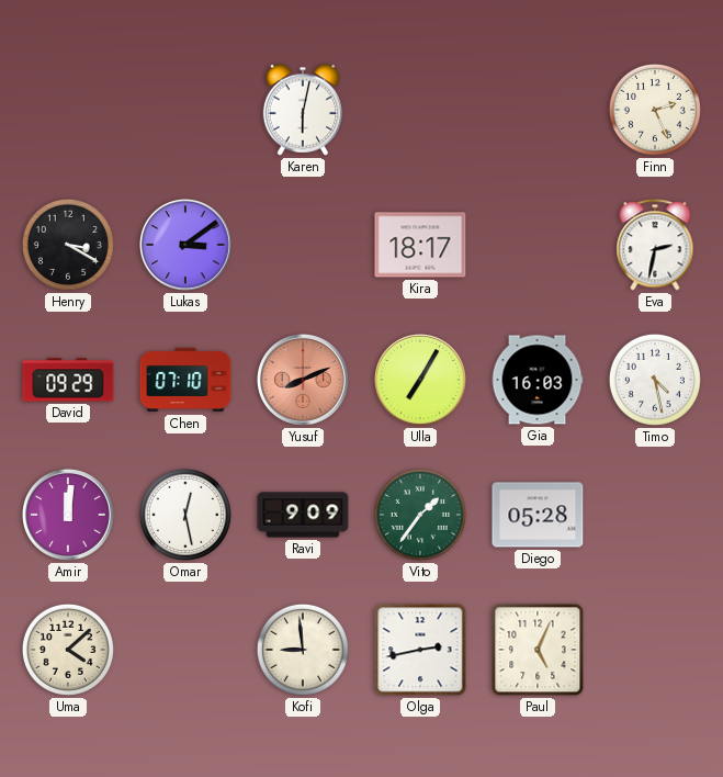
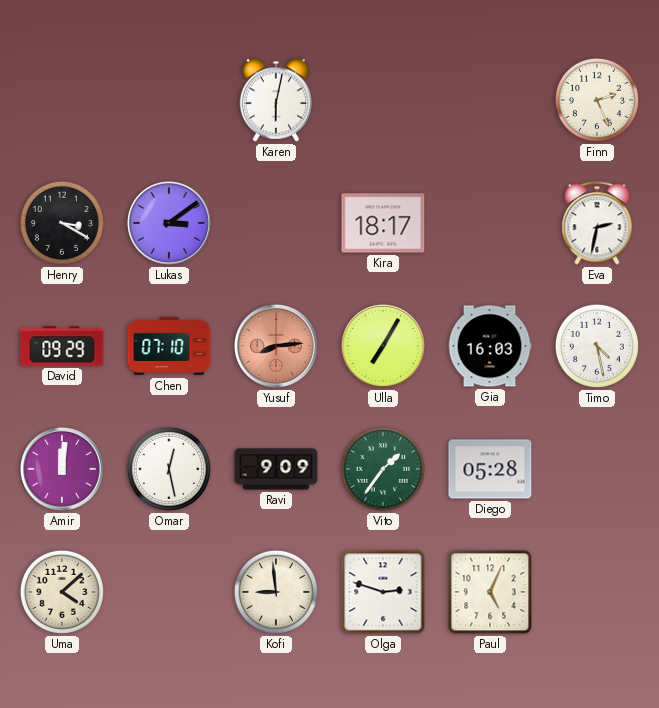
Yusuf: 8:11 -> 8:14
Olga: 2:43 -> 2:48
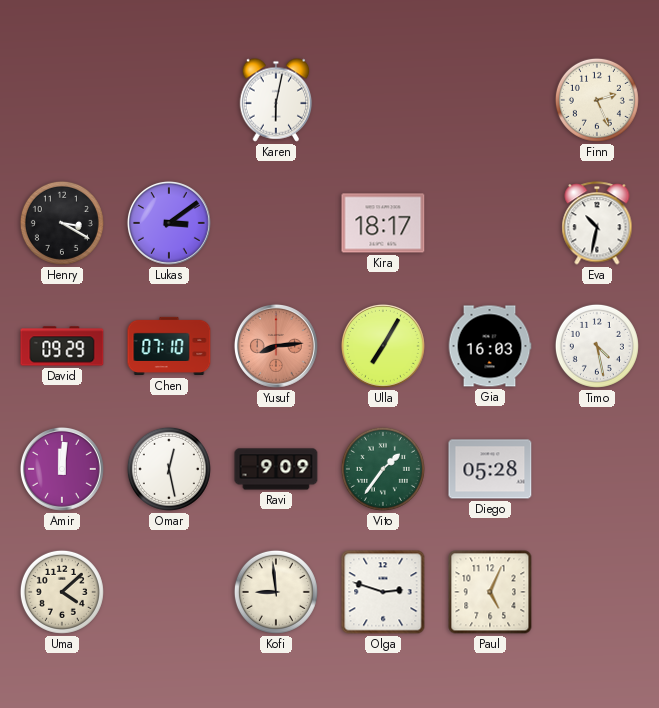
Eva: 2:32 -> 10:32
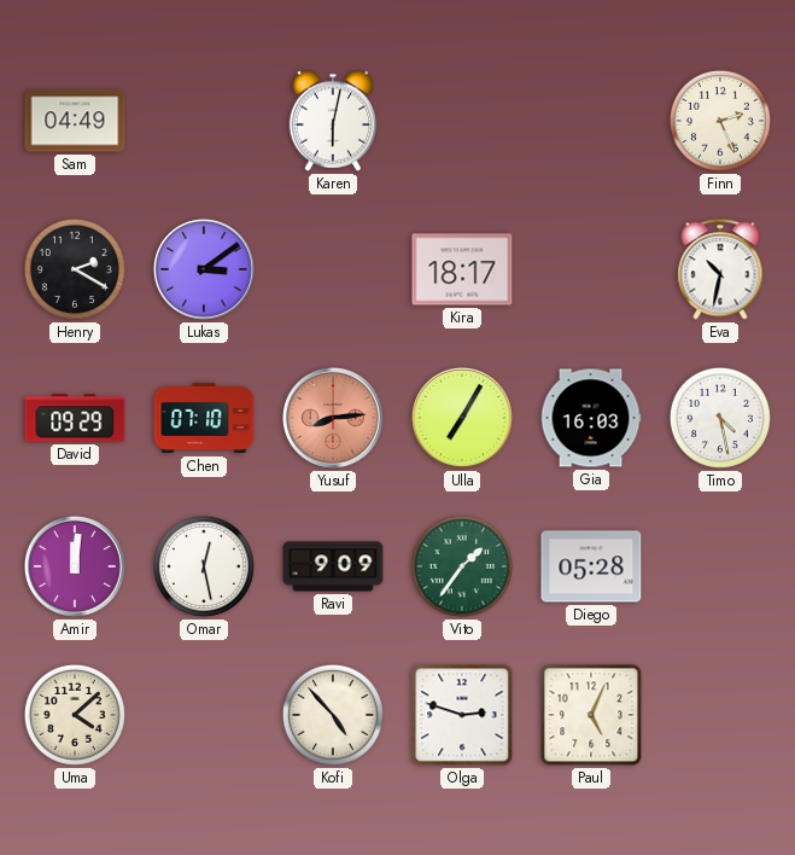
Sam: none -> 04:49
Henry: 3:20 -> 2:20
Kofi: 8:59 -> 4:53
